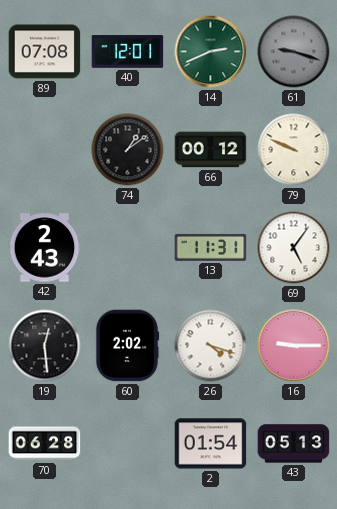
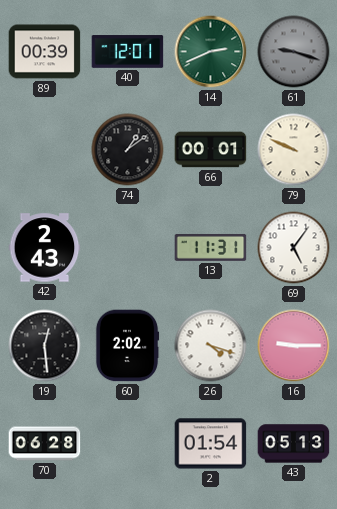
89: 07:08 -> 00:39
66: 00:12 -> 00:01
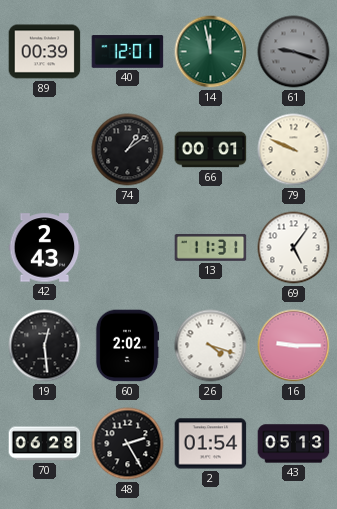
14: 2:41 -> 11:58
48: none -> 2:25
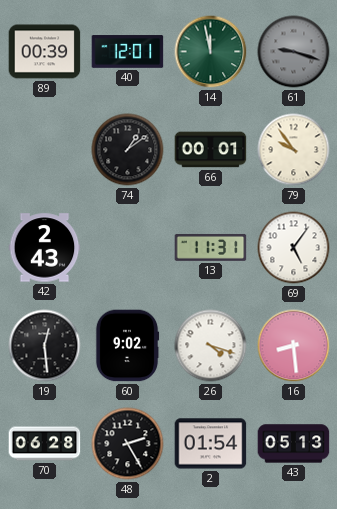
79: 9:49 -> 9:54
60: 2:02 -> 9:02
16: 9:15 -> 8:29
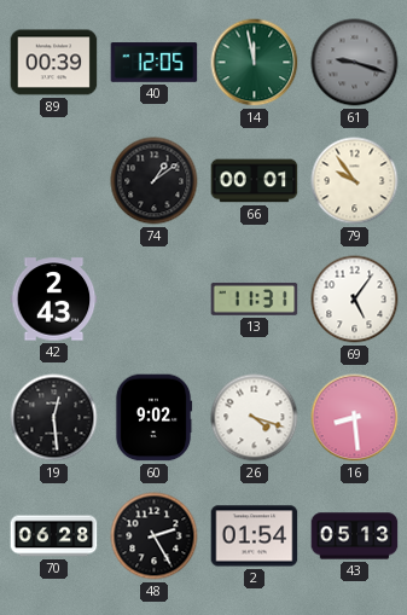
40: 12:01 -> 12:05
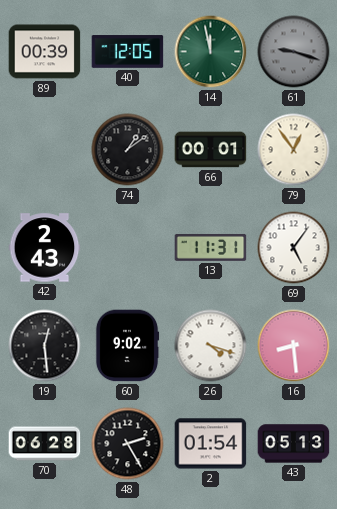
79: 9:54 -> 12:54
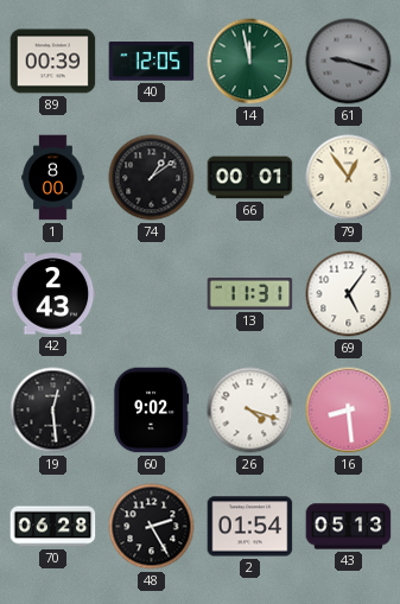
1: none -> 8:00
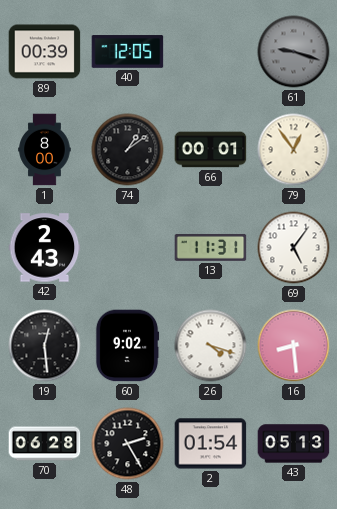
14: 11:58 -> none
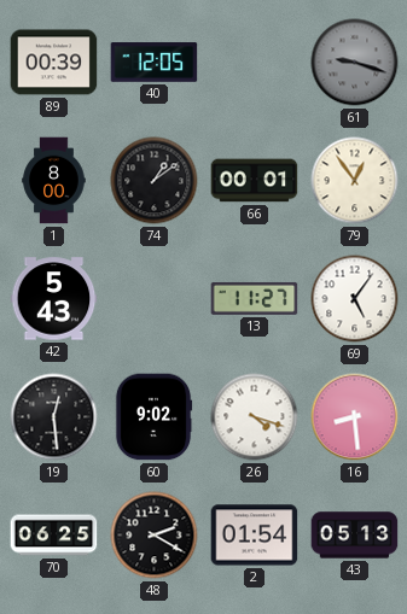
42: 2:43 -> 5:43
13: 11:31 -> 11:27
70: 06:28 -> 06:25
48: 2:25 -> 2:20
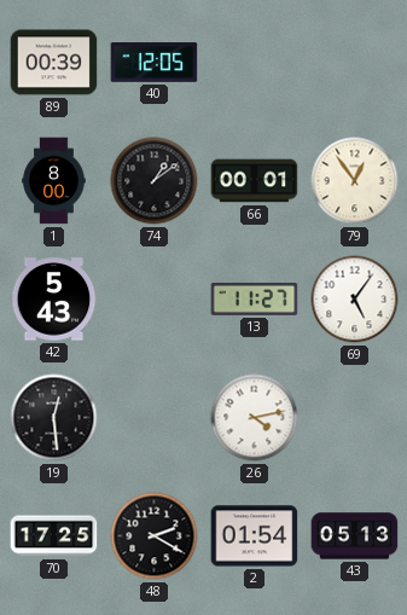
61: 9:18 -> none
60: 9:02 -> none
26: 4:18 -> 4:13
16: 8:29 -> none
70: 06:25 -> 17:25
